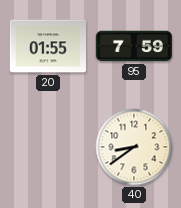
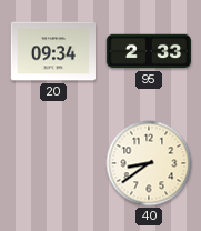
20: 01:55 -> 09:34
95: 7:59 -> 2:33
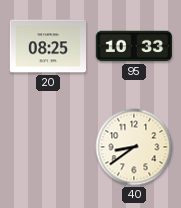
20: 09:34 -> 08:25
95: 2:33 -> 10:33
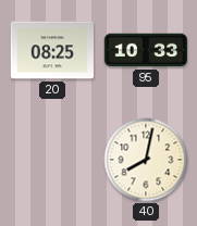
40: 8:39 -> 8:02
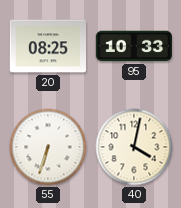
55: none -> 6:33
40: 8:02 -> 4:02
